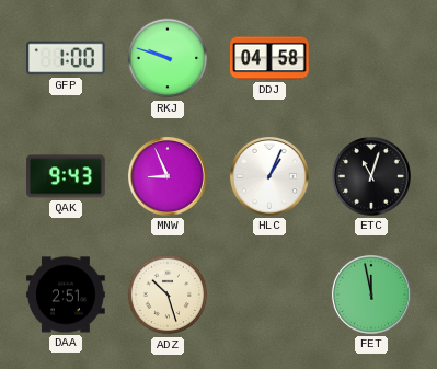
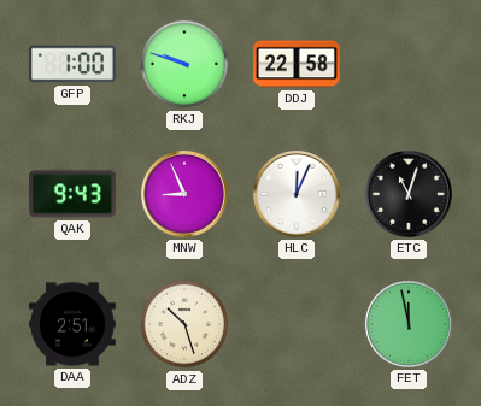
DDJ: 04:58 -> 22:58
HLC: 1:04 -> 12:04
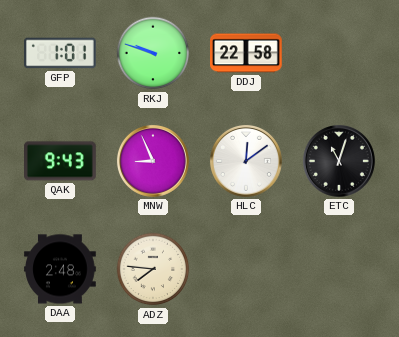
GFP: 1:00 -> 1:01
HLC: 12:04 -> 12:09
DAA: 2:51 -> 2:48
ADZ: 10:27 -> 7:46
FET: 11:58 -> none
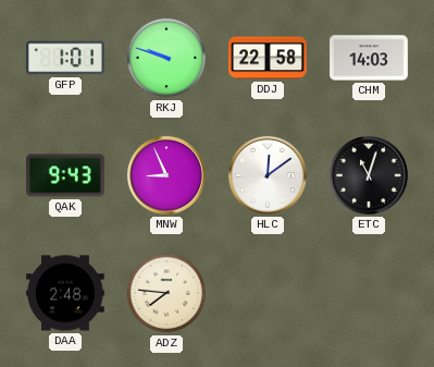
CHM: none -> 14:03
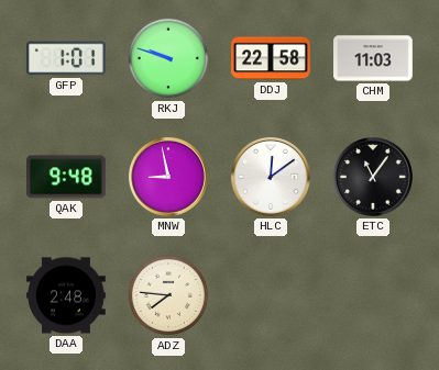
CHM: 14:03 -> 11:03
QAK: 9:43 -> 9:48
MNW: 8:56 -> 8:58
ETC: 11:03 -> 11:06
